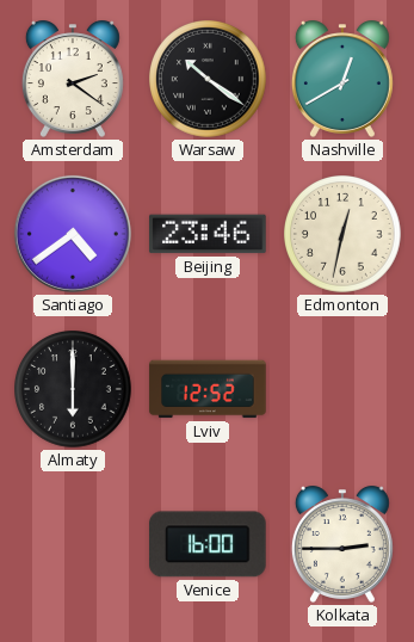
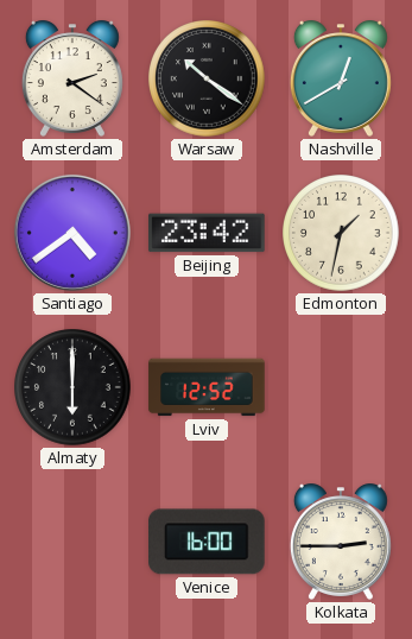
Beijing: 23:46 -> 23:42
Edmonton: 12:32 -> 1:32
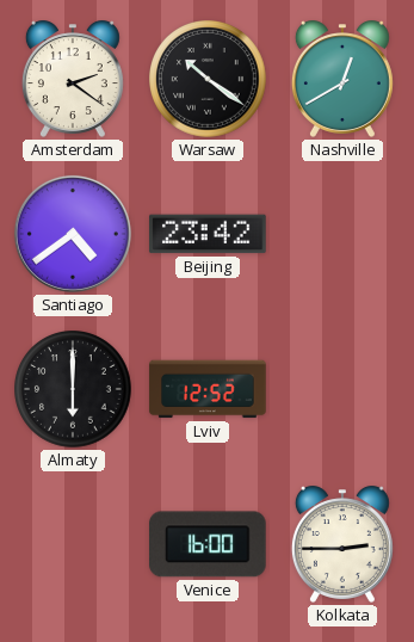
Edmonton: 1:32 -> none
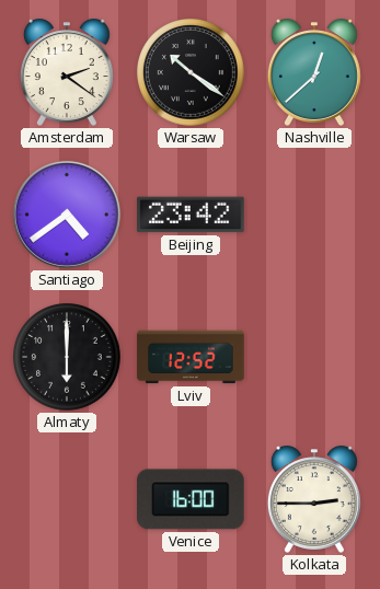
Nashville: 12:40 -> 12:38
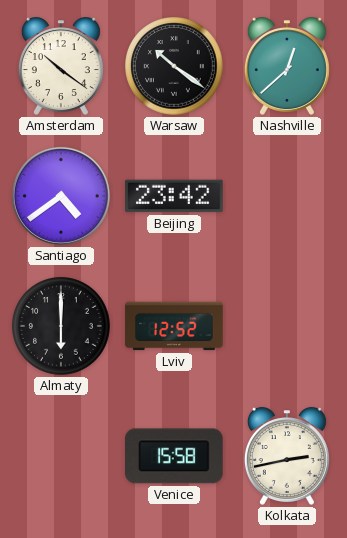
Amsterdam: 2:21 -> 10:21
Venice: 16:00 -> 15:58
Kolkata: 2:45 -> 2:43
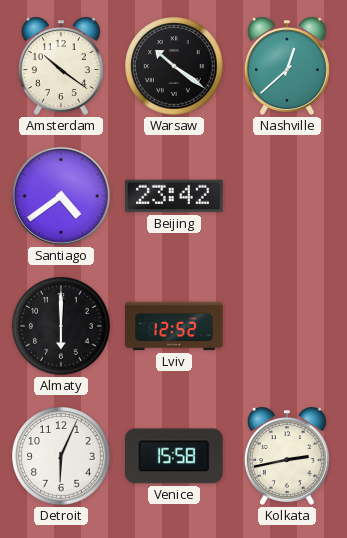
Detroit: none -> 6:04
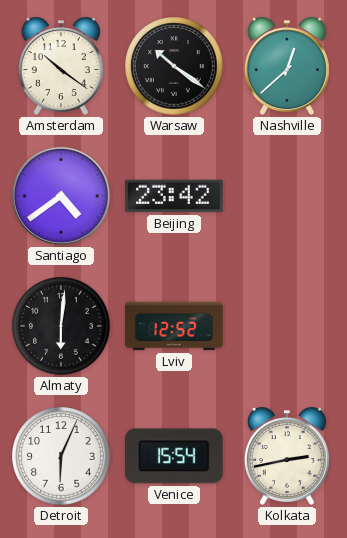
Almaty: 6:00 -> 6:01
Venice: 15:58 -> 15:54
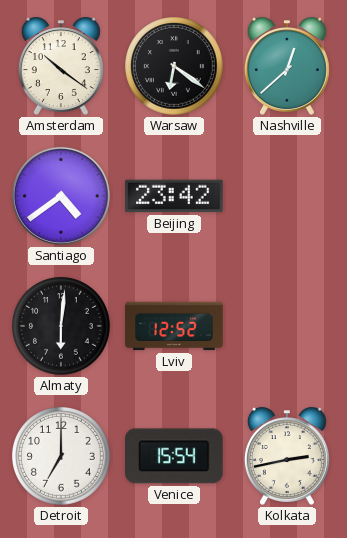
Warsaw: 10:21 -> 6:21
Detroit: 6:04 -> 7:00
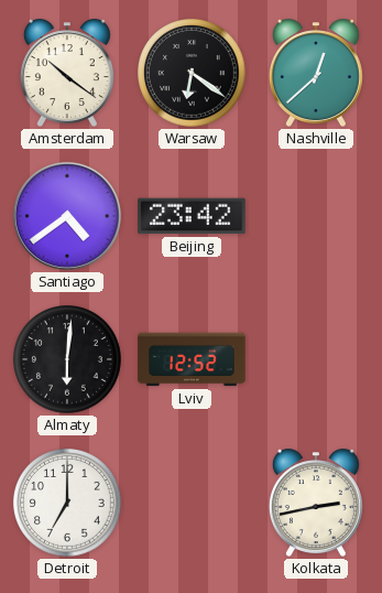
Venice: 15:54 -> none
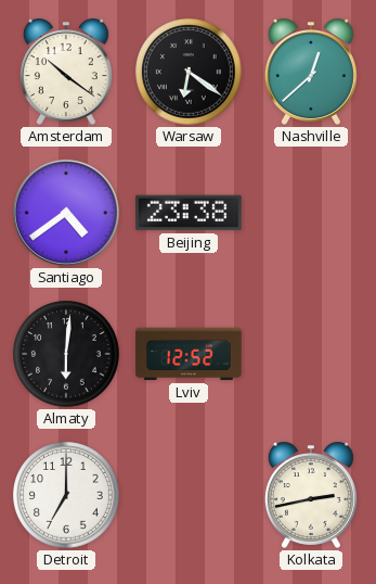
Beijing: 23:42 -> 23:38
